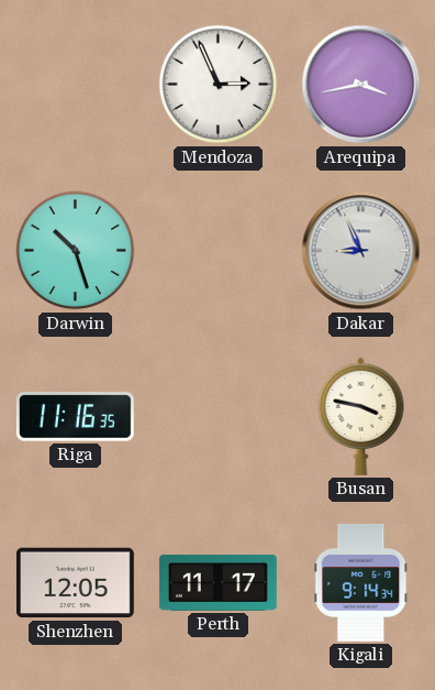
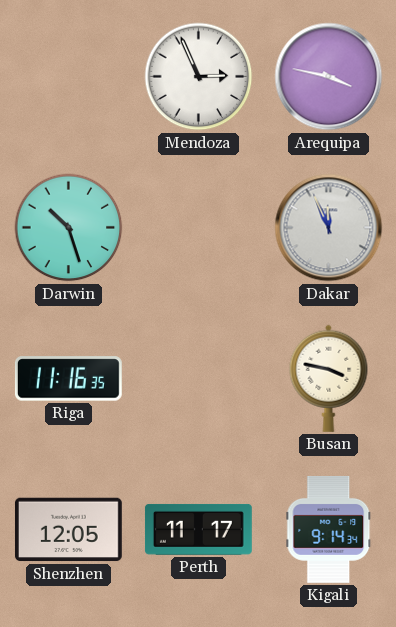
Arequipa: 3:43 -> 3:47
Dakar: 8:56 -> 11:56
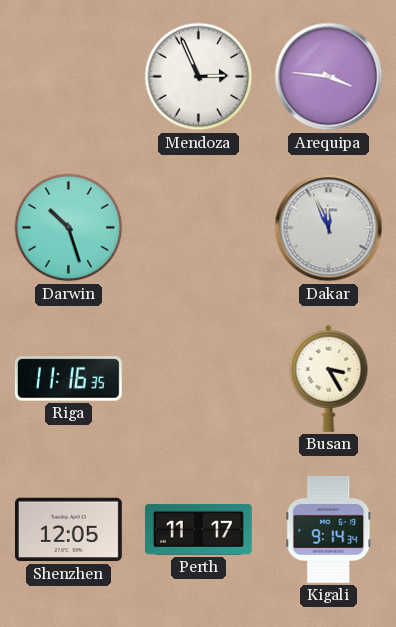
Arequipa: 3:47 -> 3:46
Busan: 3:47 -> 3:25
